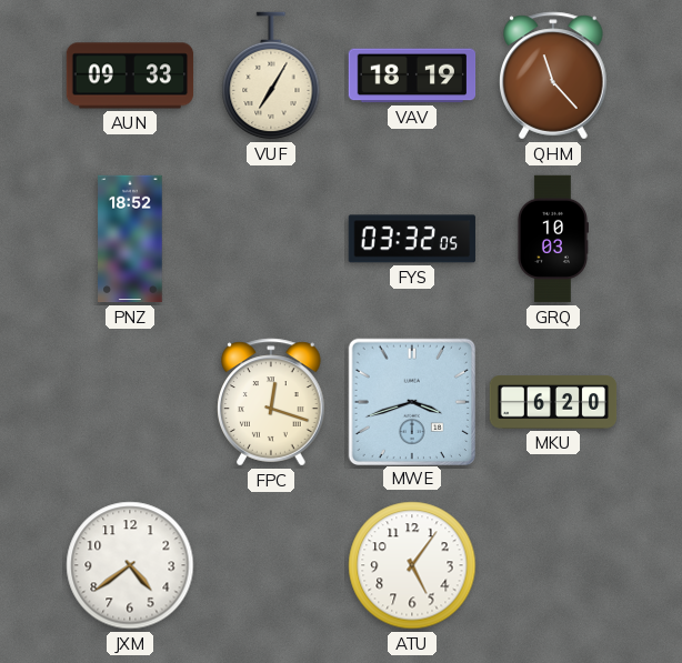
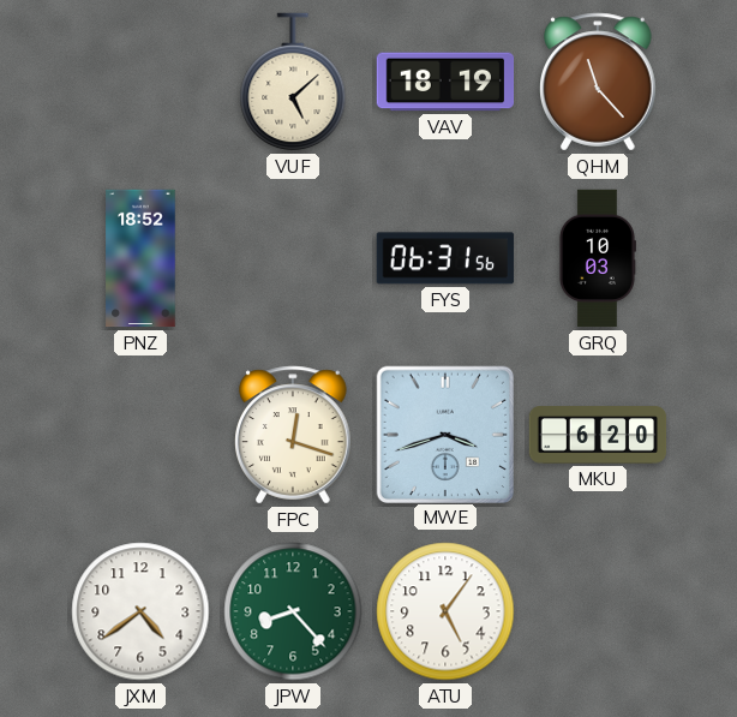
AUN: 09:33 -> none
VUF: 7:05 -> 5:08
FYS: 03:32 -> 06:31
JPW: none -> 8:23
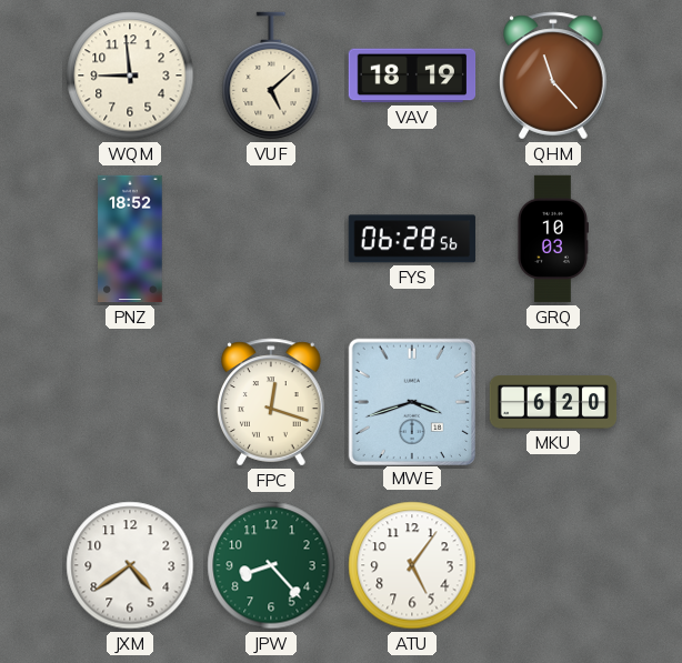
WQM: none -> 8:59
FYS: 06:31 -> 06:28
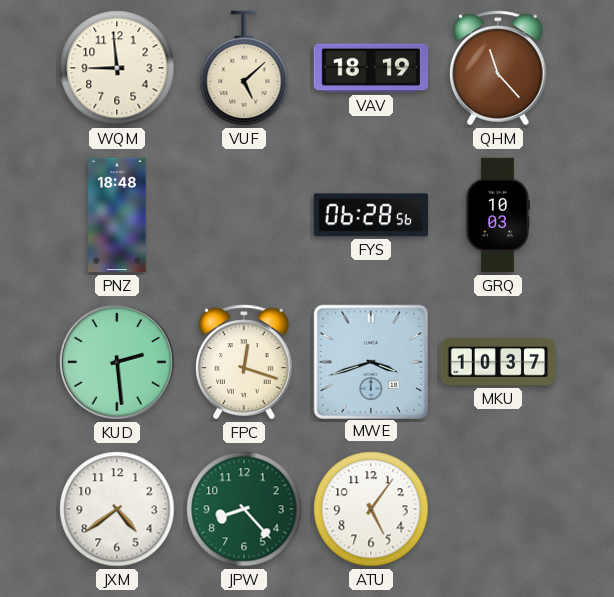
PNZ: 18:52 -> 18:48
KUD: none -> 2:29
MKU: 6:20 -> 10:37
